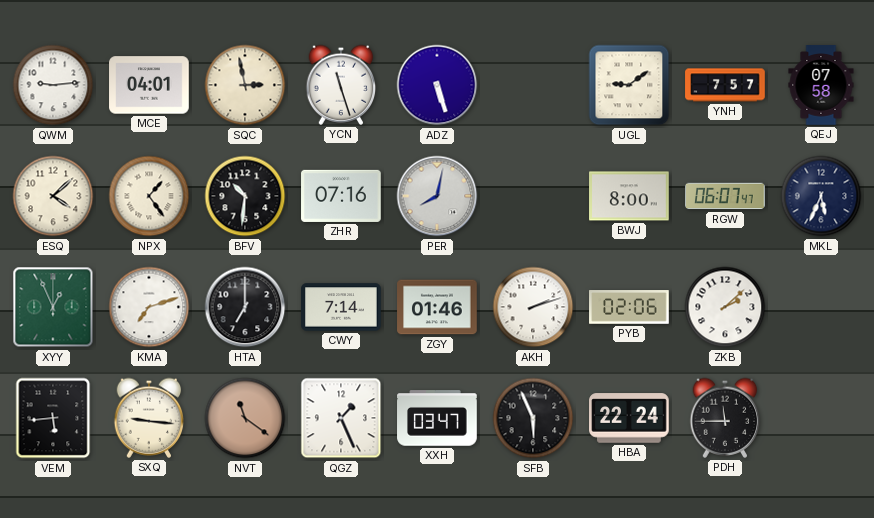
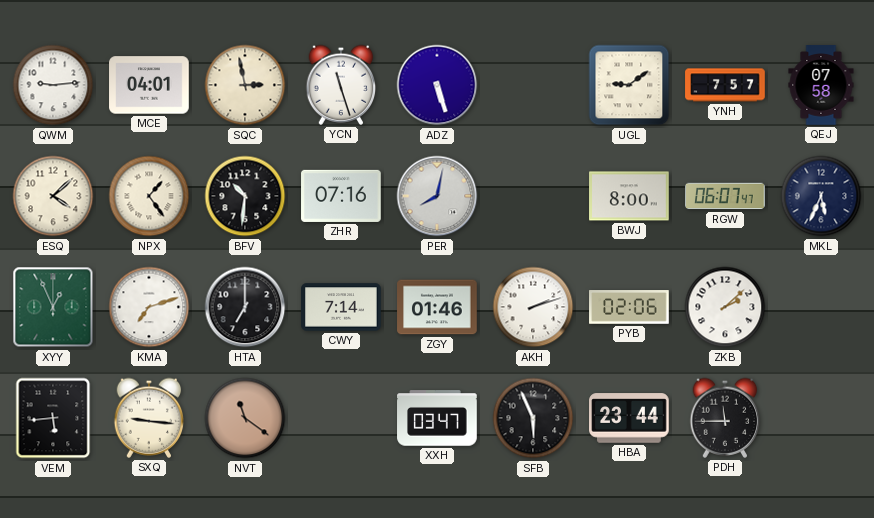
QGZ: 1:26 -> none
HBA: 22:24 -> 23:44
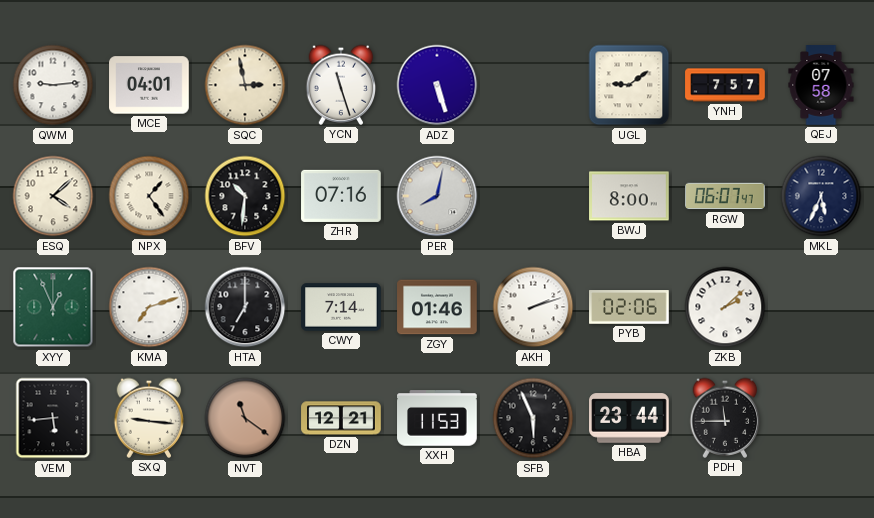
DZN: none -> 12:21
XXH: 03:47 -> 11:53
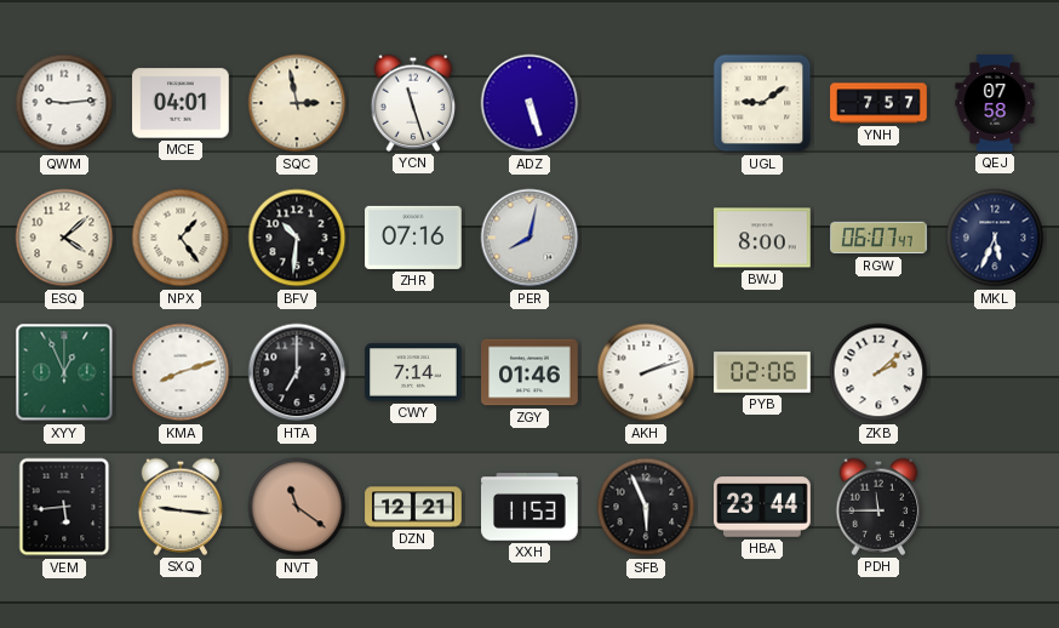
KMA: 7:12 -> 8:12
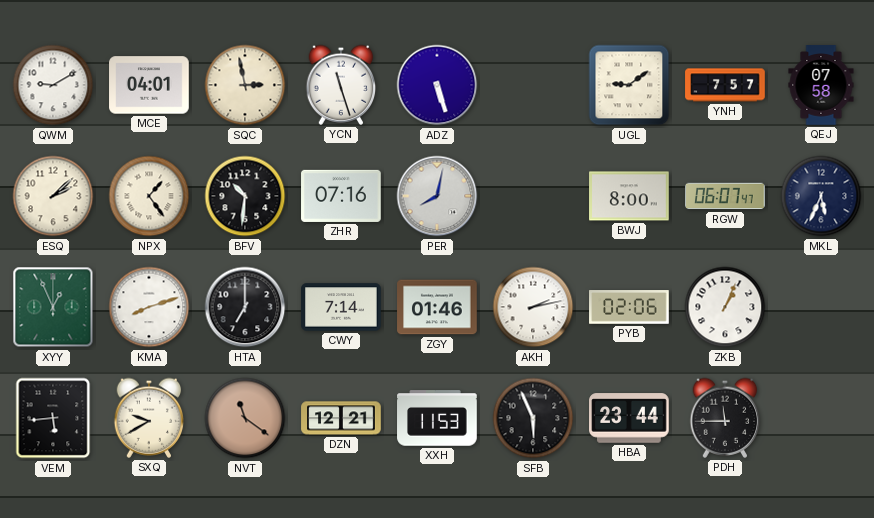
QWM: 9:14 -> 9:10
ESQ: 4:08 -> 2:08
AKH: 2:12 -> 2:13
ZKB: 2:08 -> 1:04
SXQ: 9:16 -> 9:40
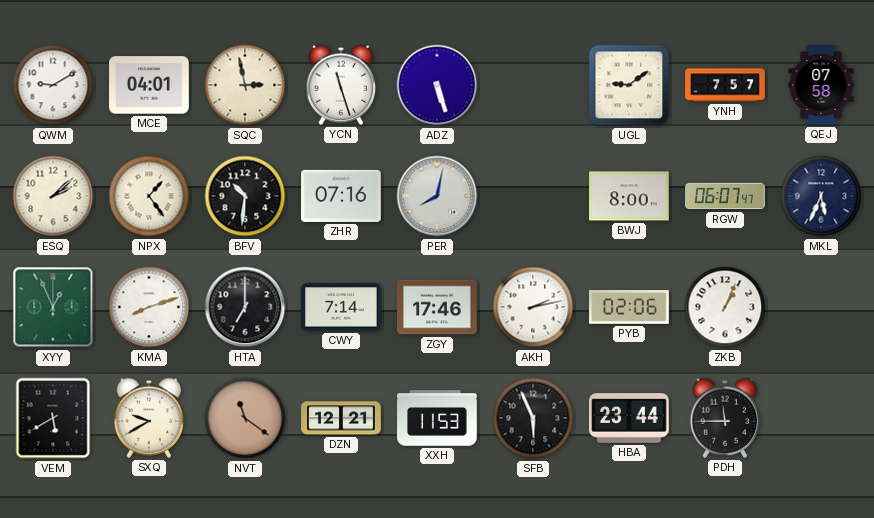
ZGY: 01:46 -> 17:46
VEM: 5:44 -> 5:40
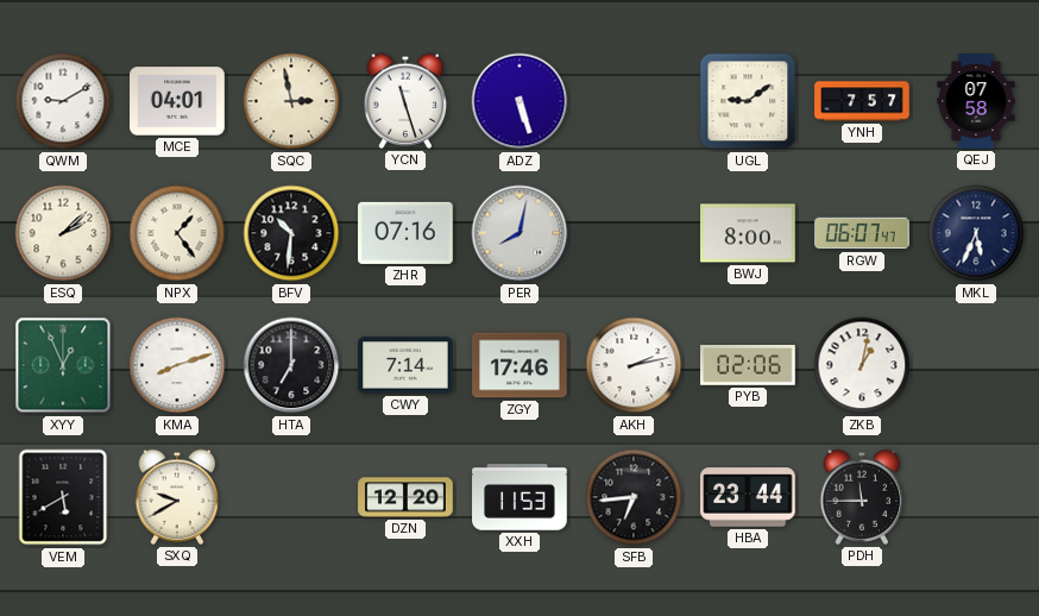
ZKB: 1:04 -> 1:02
NVT: 11:21 -> none
DZN: 12:21 -> 12:20
SFB: 5:56 -> 6:44
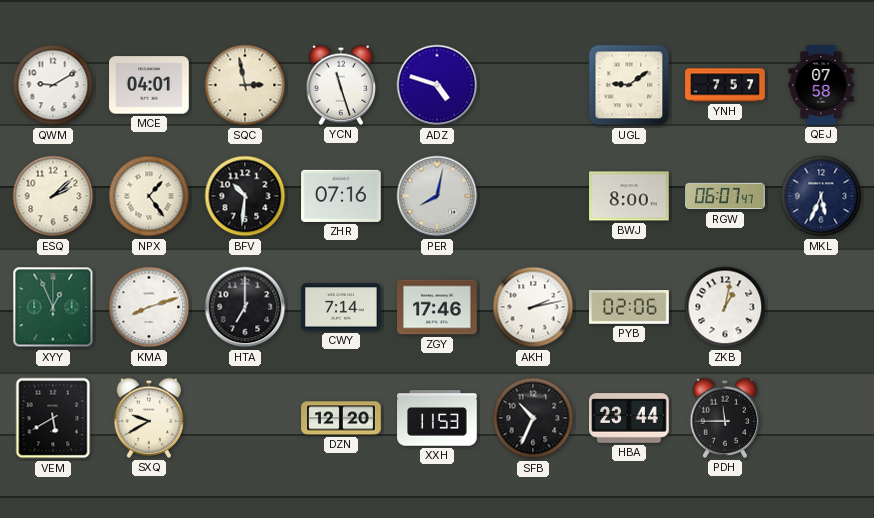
ADZ: 5:27 -> 4:48
SFB: 6:44 -> 10:34
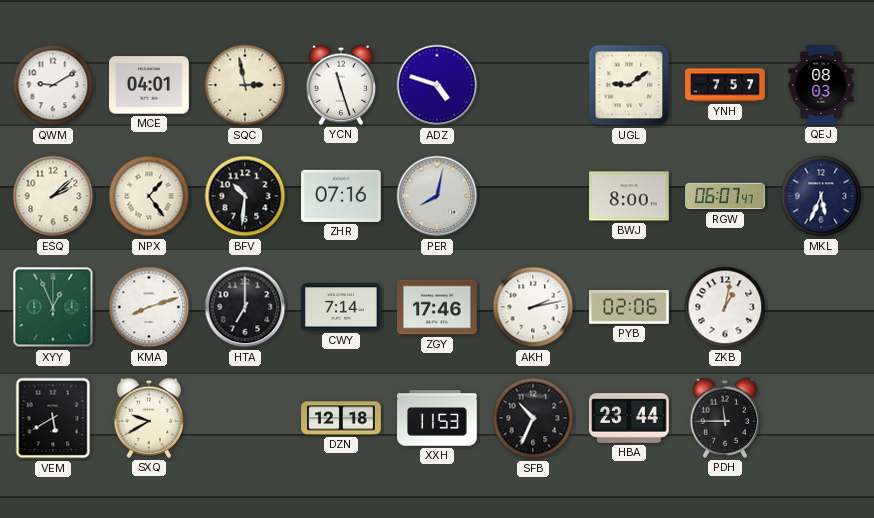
QEJ: 07:58 -> 08:03
DZN: 12:20 -> 12:18
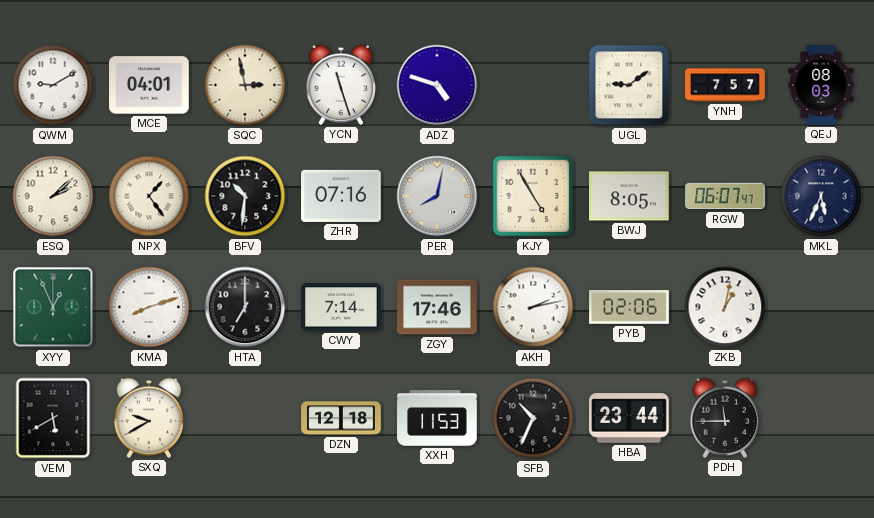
KJY: none -> 4:55
BWJ: 8:00 -> 8:05
